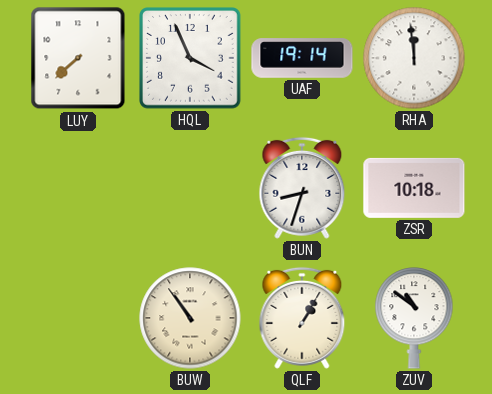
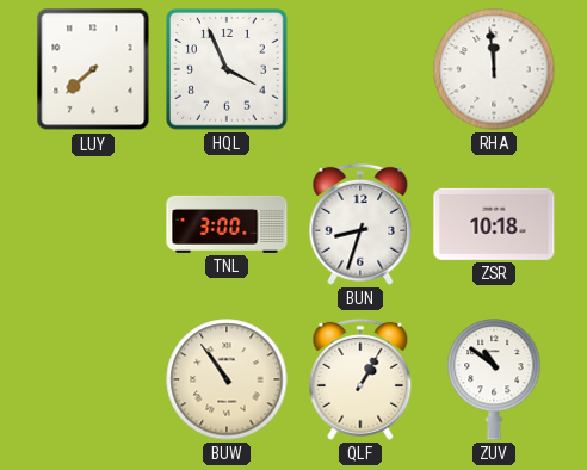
UAF: 19:14 -> none
TNL: none -> 3:00
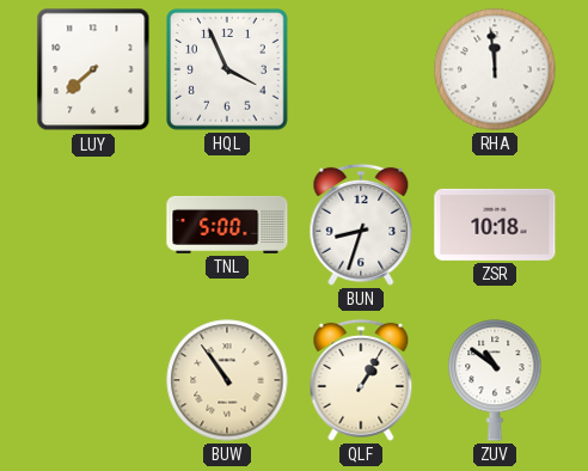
TNL: 3:00 -> 5:00
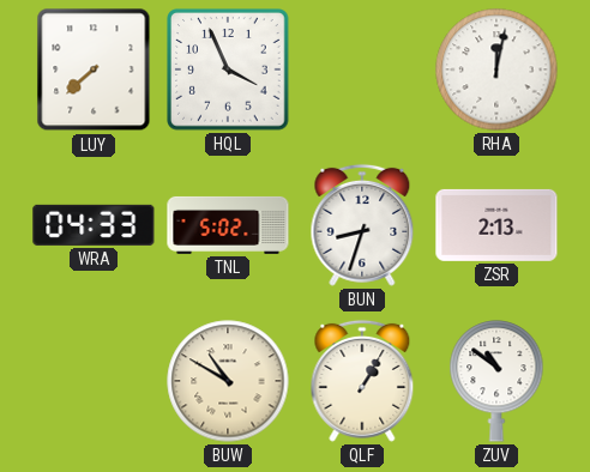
RHA: 11:59 -> 12:02
WRA: none -> 04:33
TNL: 5:00 -> 5:02
ZSR: 10:18 -> 2:13
BUW: 10:54 -> 10:50
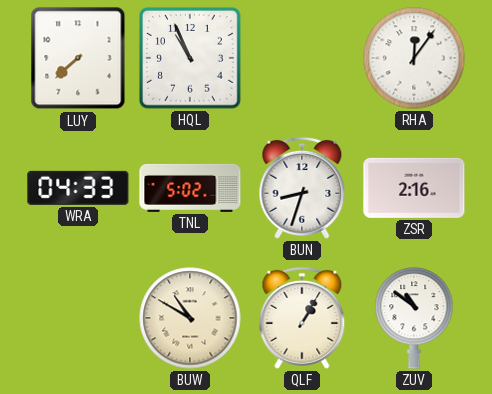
HQL: 3:56 -> 10:56
RHA: 12:02 -> 12:06
ZSR: 2:13 -> 2:16
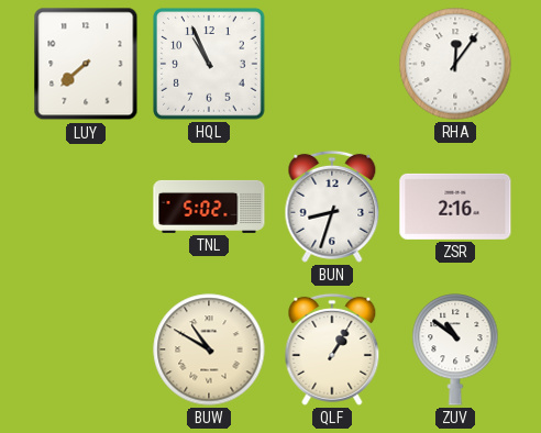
WRA: 04:33 -> none
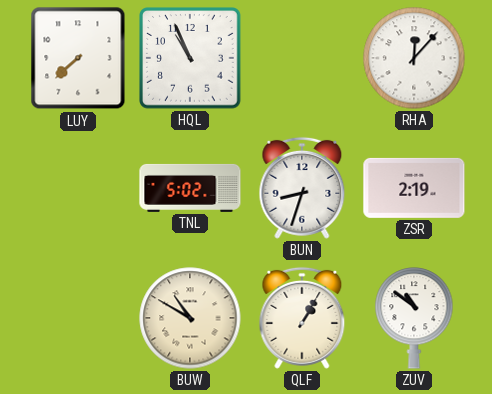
RHA: 12:06 -> 12:07
ZSR: 2:16 -> 2:19
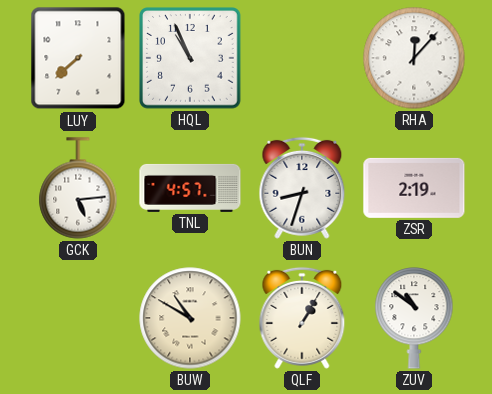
GCK: none -> 5:14
TNL: 5:02 -> 4:57
